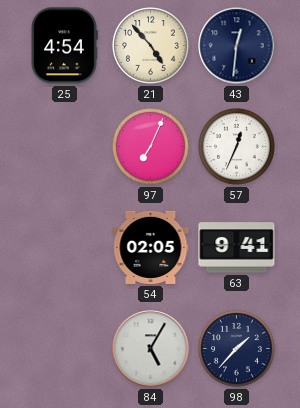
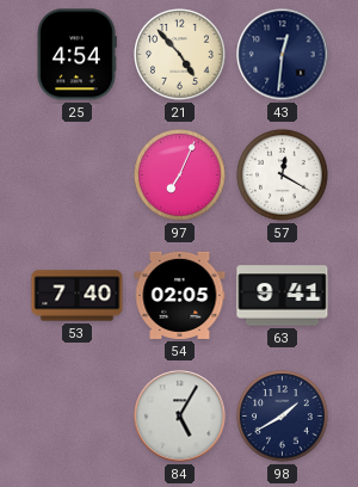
57: 12:34 -> 12:20
53: none -> 7:40
98: 1:37 -> 1:40
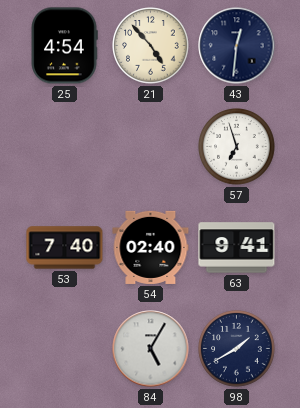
97: 7:04 -> none
57: 12:20 -> 6:57
54: 02:05 -> 02:40
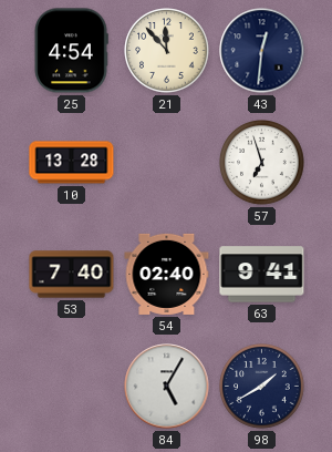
21: 4:53 -> 11:53
10: none -> 13:28
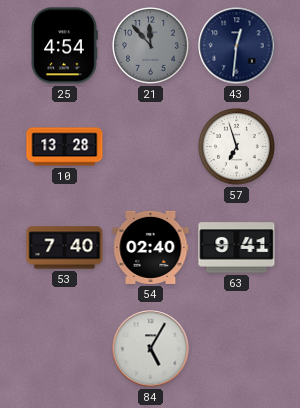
21 dial: cream -> grey
98: 1:40 -> none
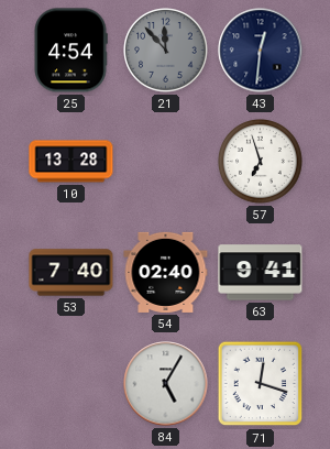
71: none -> 12:18
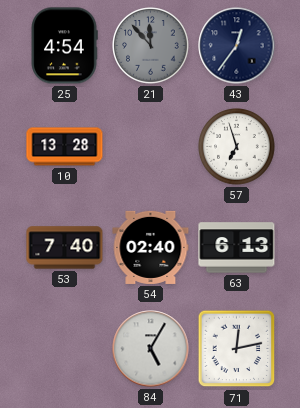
43: 12:31 -> 12:36
63: 9:41 -> 6:13
71: 12:18 -> 12:13
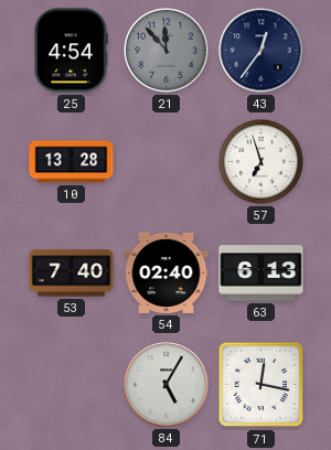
71: 12:13 -> 12:17
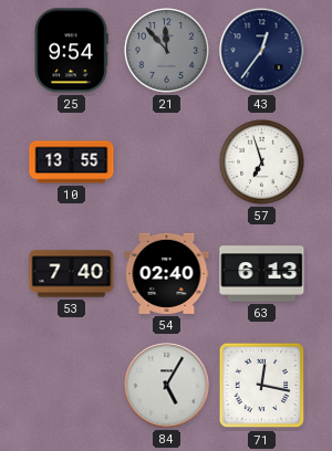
25: 4:54 -> 9:54
10: 13:28 -> 13:55
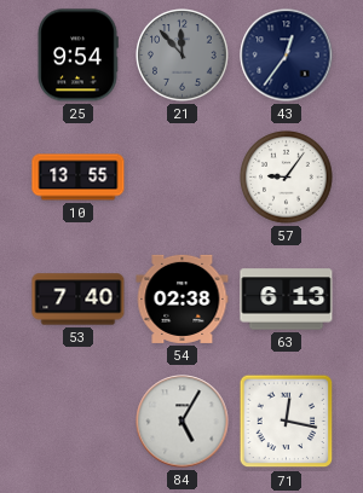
57: 6:57 -> 9:06
54: 02:40 -> 02:38
